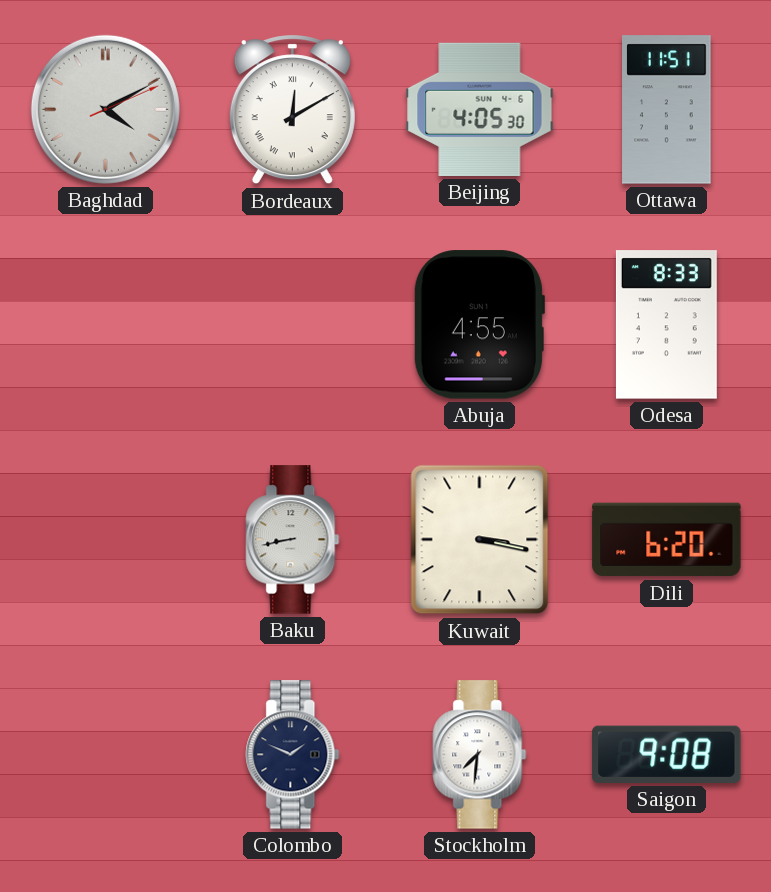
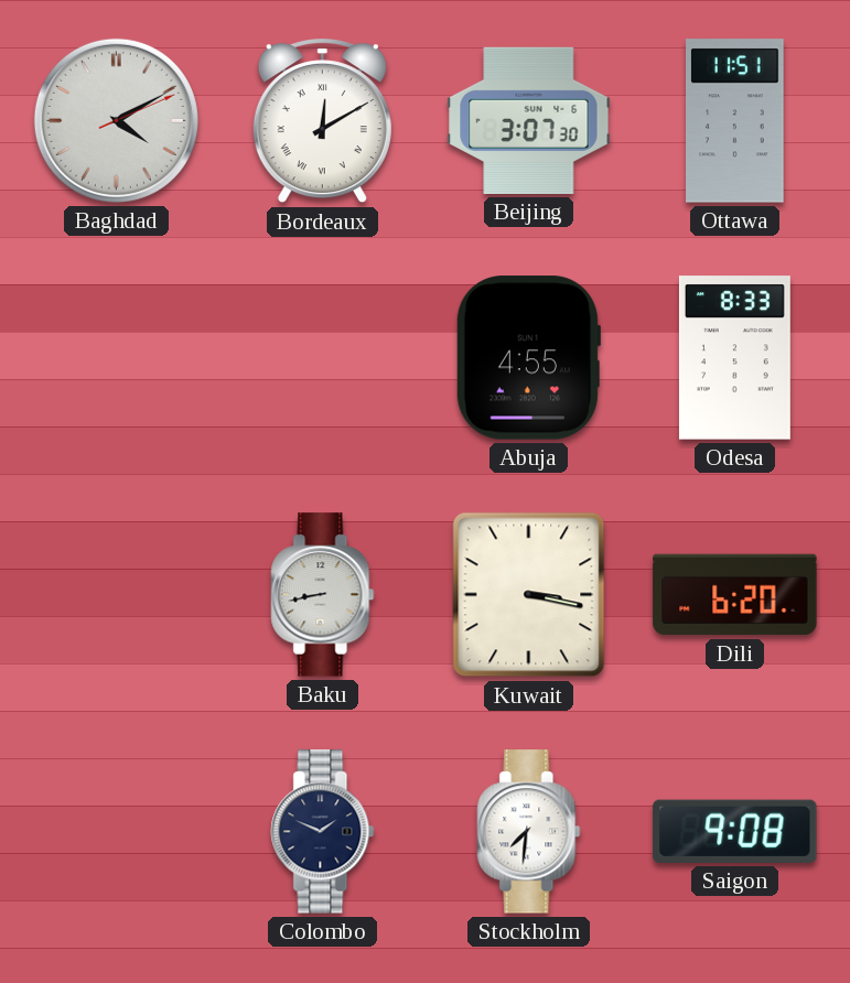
Beijing: 4:05 -> 3:07
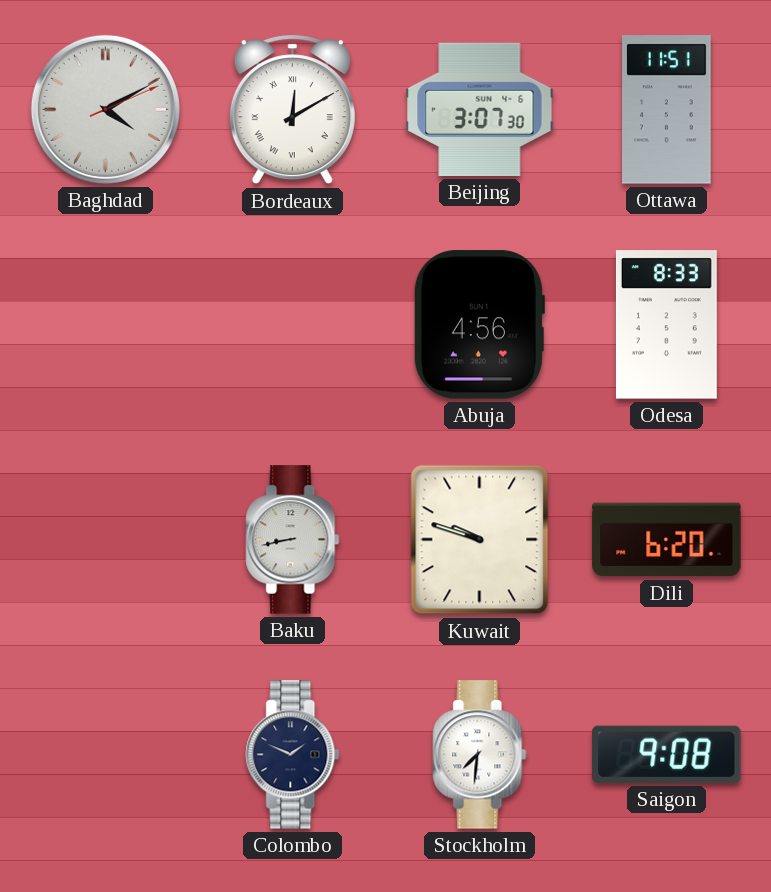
Abuja: 4:55 -> 4:56
Kuwait: 3:17 -> 9:48
